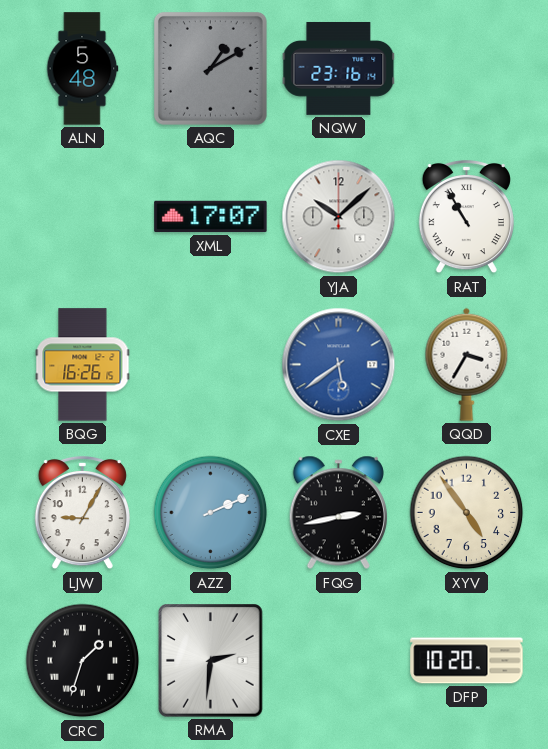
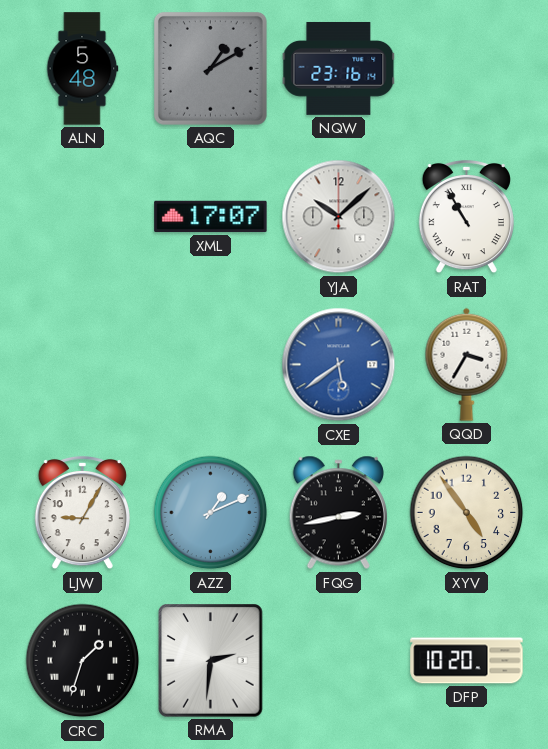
BQG: 16:26 -> none
AZZ: 2:11 -> 1:11
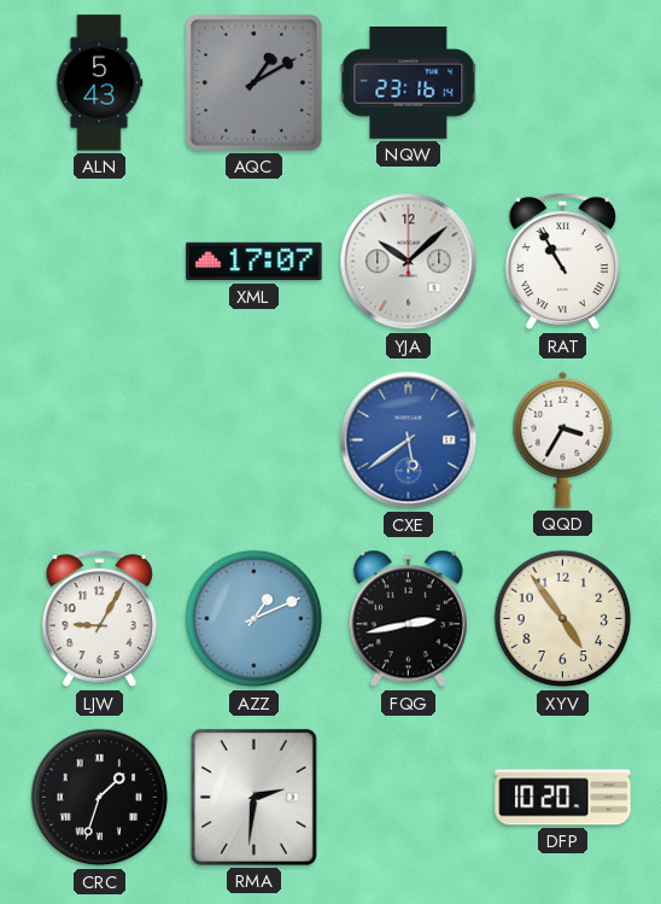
ALN: 5:48 -> 5:43
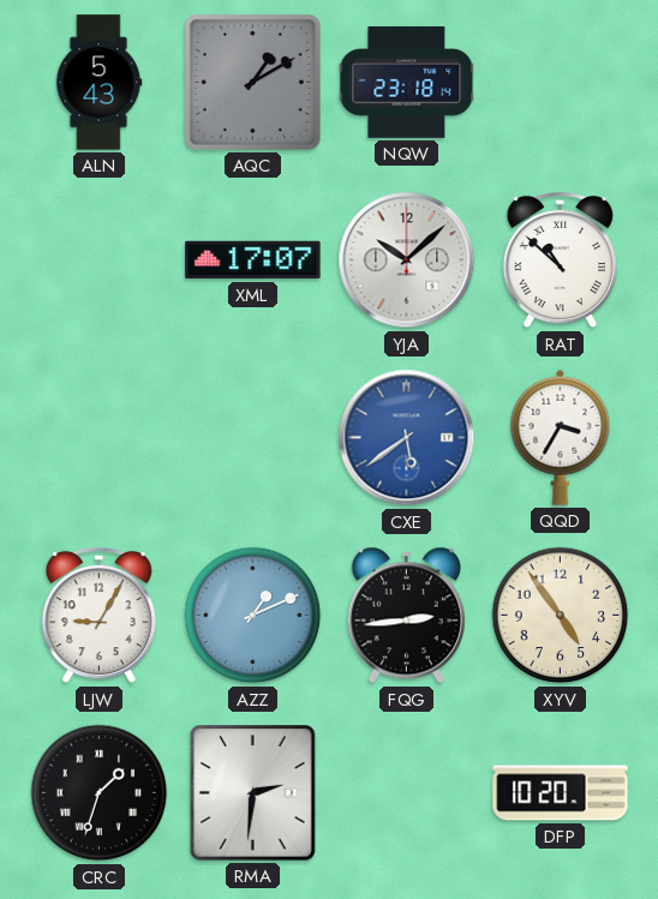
NQW: 23:16 -> 23:18
RAT: 10:55 -> 10:52
FQG: 2:43 -> 2:44
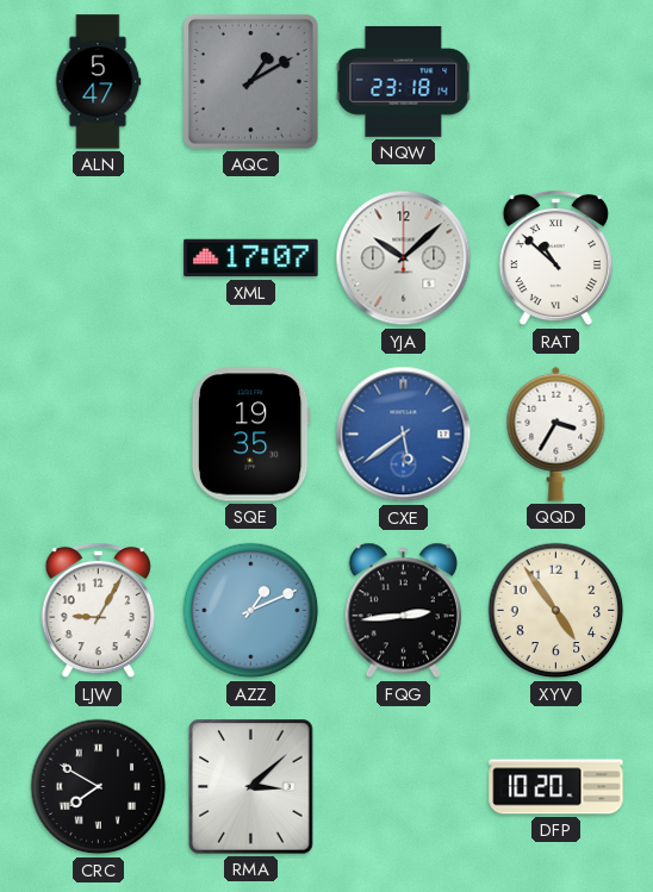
ALN: 5:43 -> 5:47
SQE: none -> 19:35
CRC: 1:33 -> 7:50
RMA: 2:31 -> 3:08
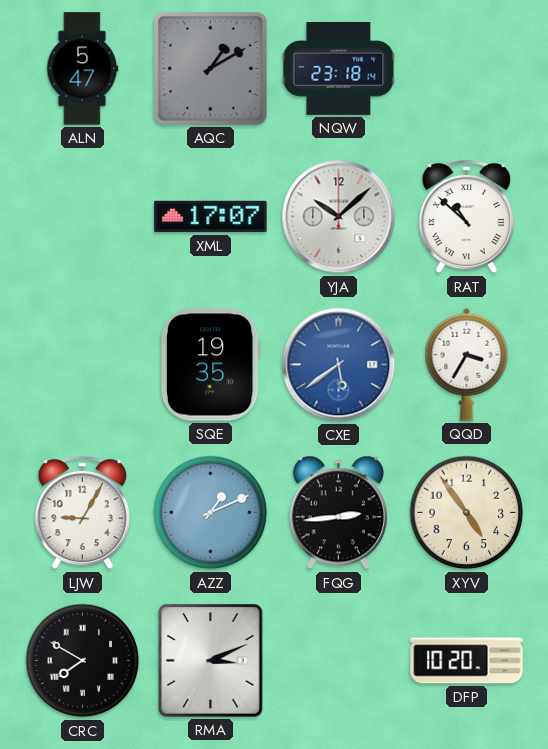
RMA: 3:08 -> 3:11
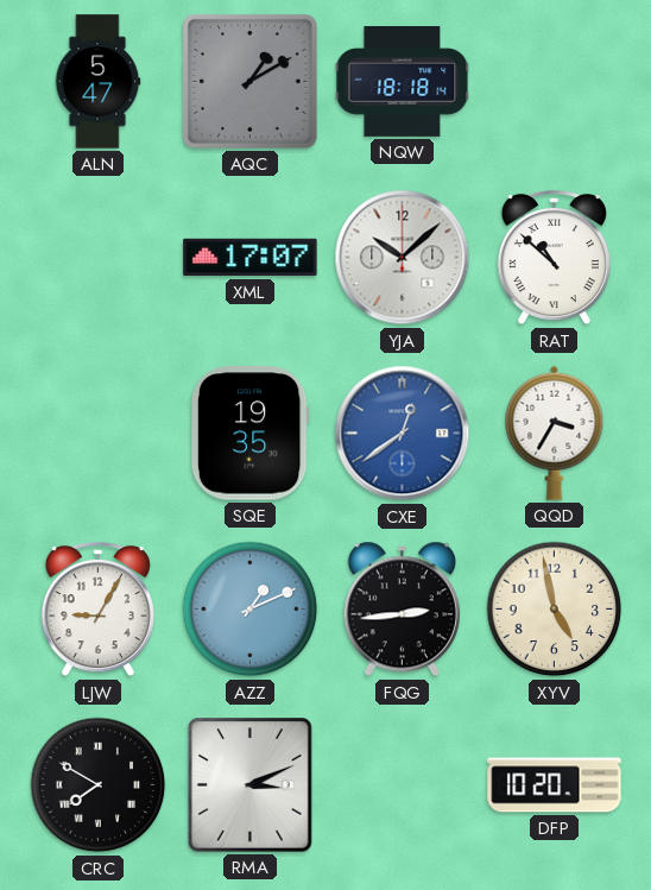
NQW: 23:18 -> 18:18
CXE: 5:39 -> 12:39
XYV: 4:54 -> 4:58
